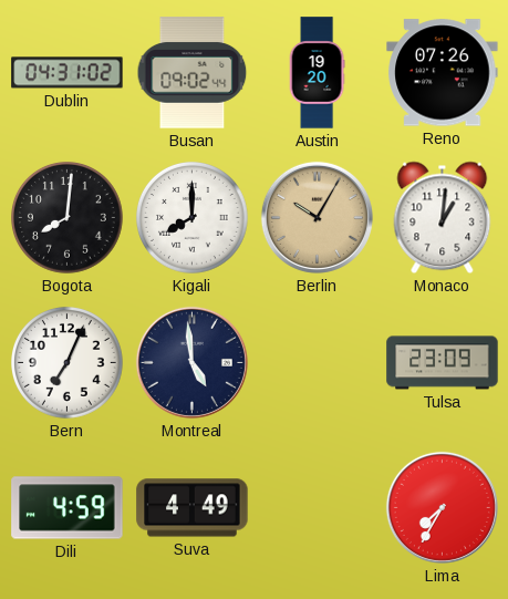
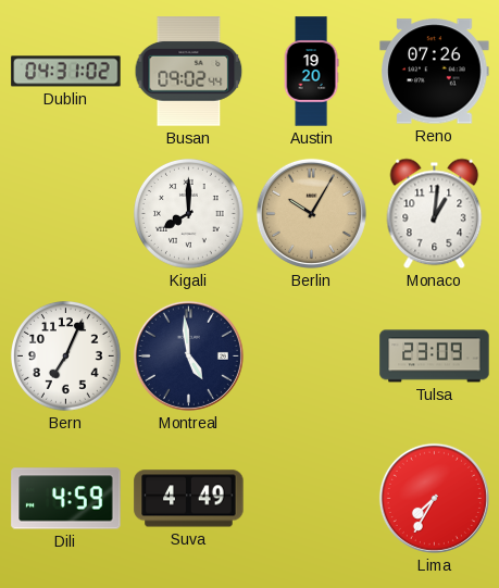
Bogota: 8:01 -> none
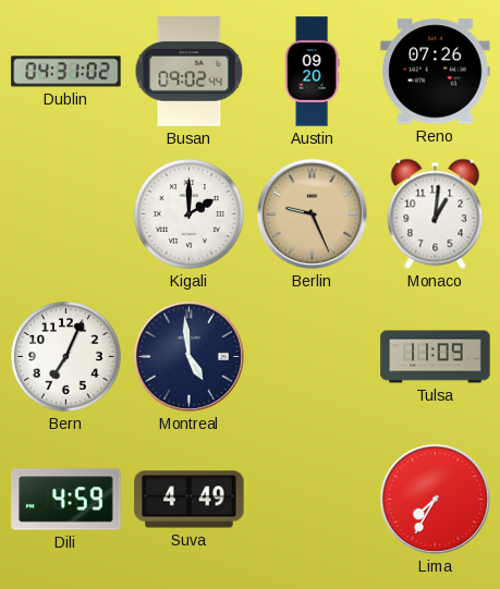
Austin: 19:20 -> 09:20
Kigali: 8:00 -> 2:00
Berlin: 10:05 -> 9:26
Tulsa: 23:09 -> 11:09
